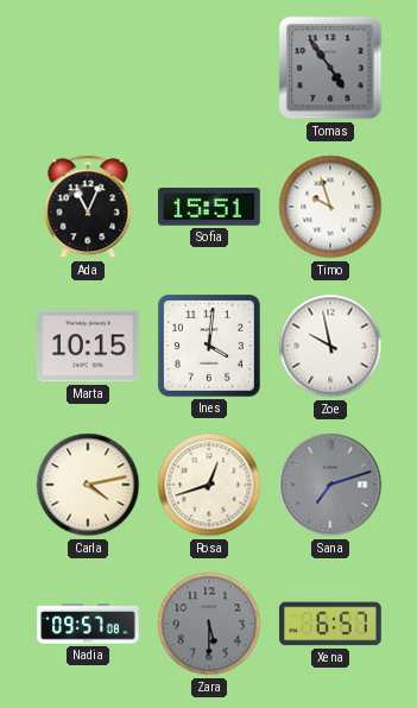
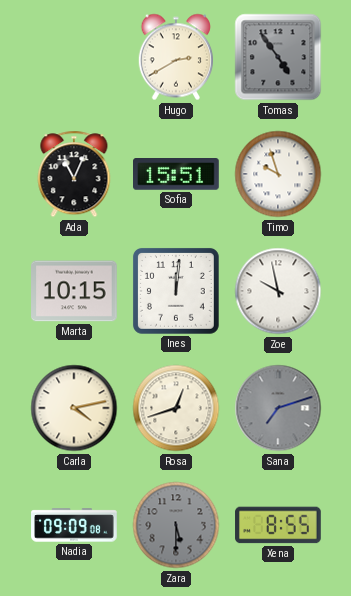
Hugo: none -> 2:40
Ines: 4:01 -> 12:01
Nadia: 09:57 -> 09:09
Xena: 6:57 -> 8:55
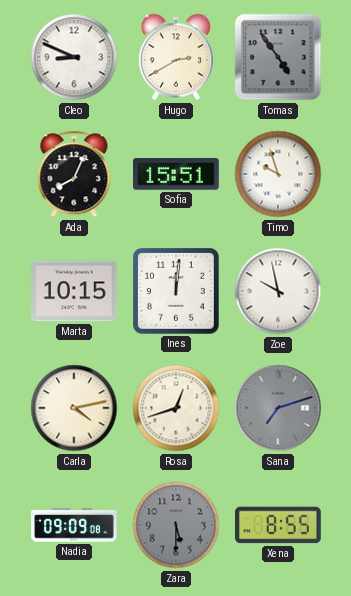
Cleo: none -> 8:49
Ada: 11:04 -> 8:04
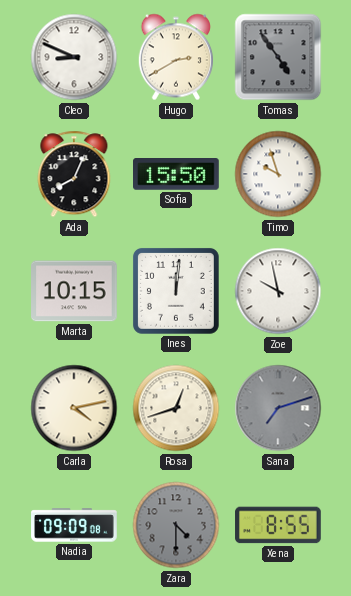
Sofia: 15:51 -> 15:50
Zara: 5:30 -> 4:30
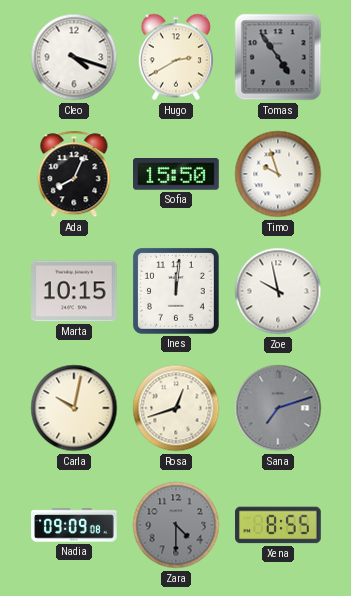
Cleo: 8:49 -> 4:18
Carla: 4:13 -> 10:02
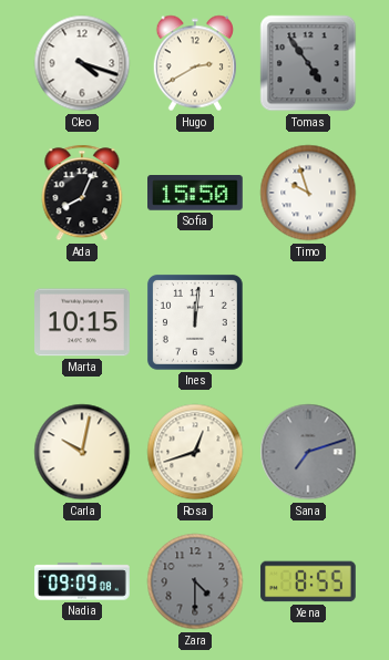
Zoe: 9:58 -> none
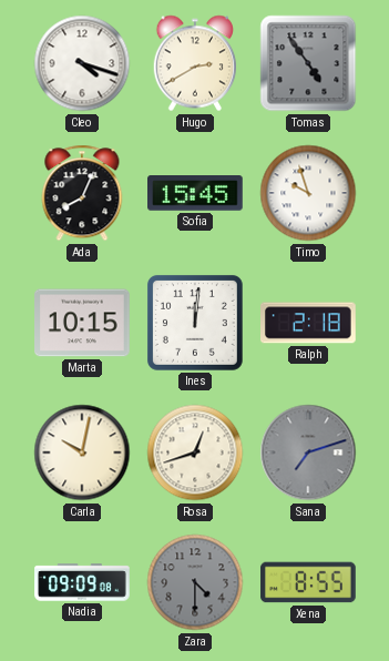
Sofia: 15:50 -> 15:45
Ralph: none -> 2:18
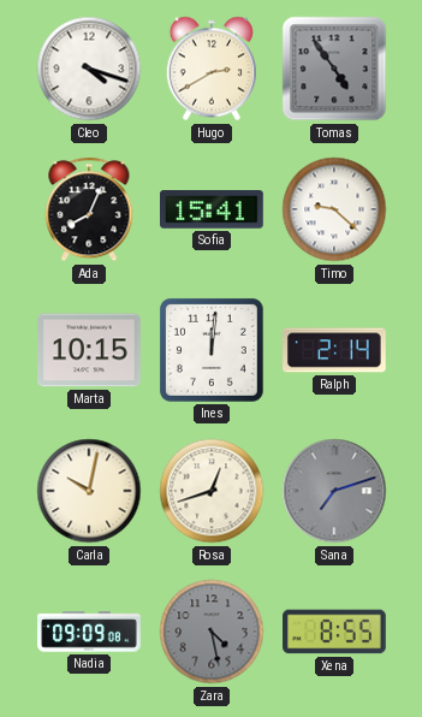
Sofia: 15:45 -> 15:41
Timo: 9:57 -> 9:22
Ralph: 2:18 -> 2:14
Zara: 4:30 -> 4:28
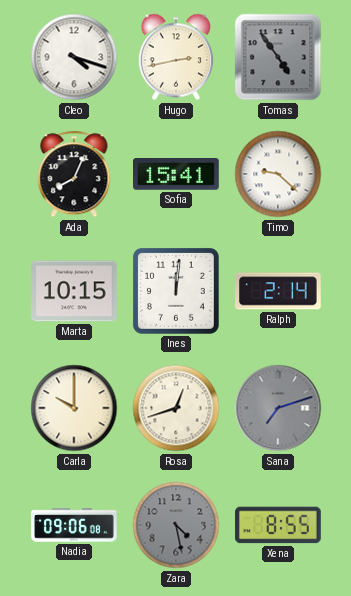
Hugo: 2:40 -> 2:43
Carla: 10:02 -> 10:00
Nadia: 09:09 -> 09:06
